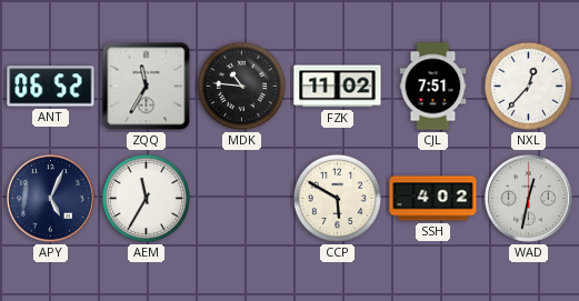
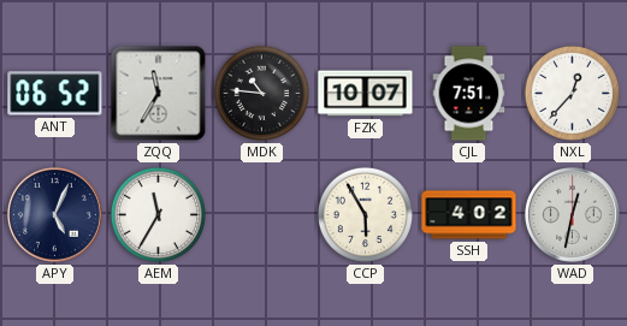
FZK: 11:02 -> 10:07
CCP: 5:50 -> 5:55
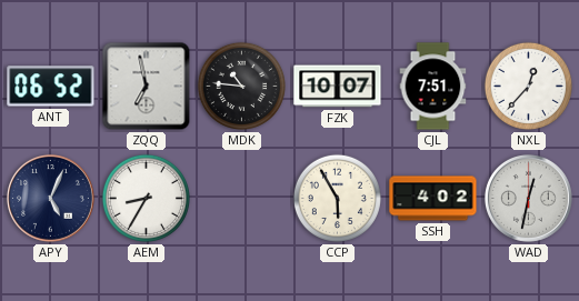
ZQQ: 11:35 -> 6:58
AEM: 11:35 -> 8:35
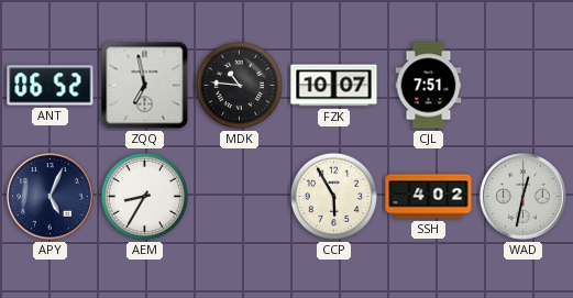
NXL: 12:37 -> none
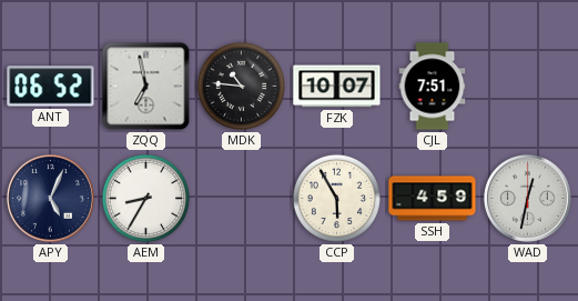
SSH: 4:02 -> 4:59
